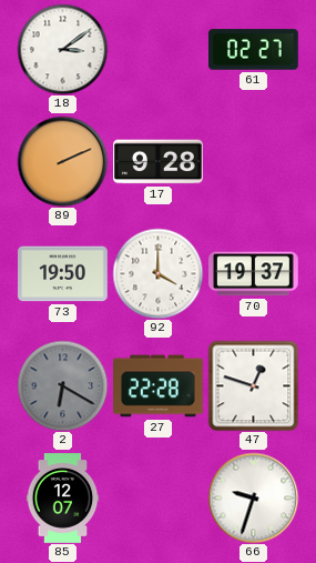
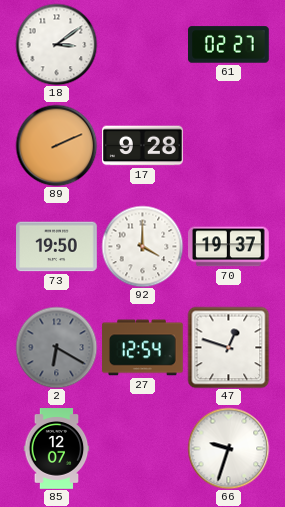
27: 22:28 -> 12:54
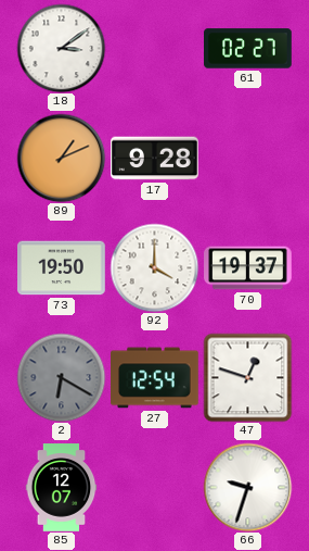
89: 2:11 -> 1:11
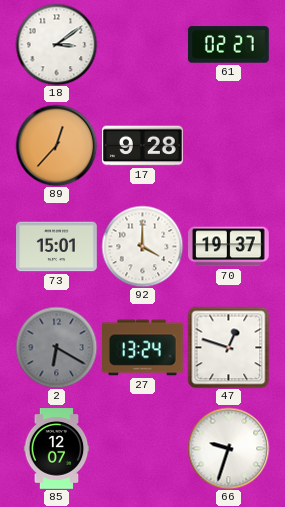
89: 1:11 -> 12:37
73: 19:50 -> 15:01
27: 12:54 -> 13:24
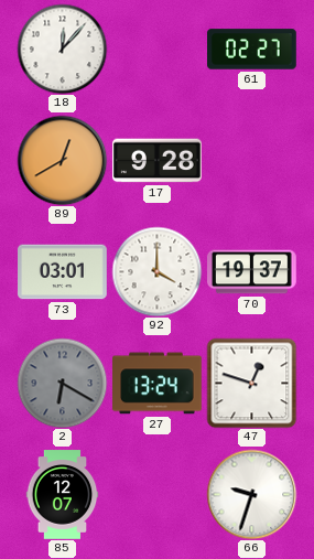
18: 3:09 -> 12:07
89: 12:37 -> 12:40
73: 15:01 -> 03:01
